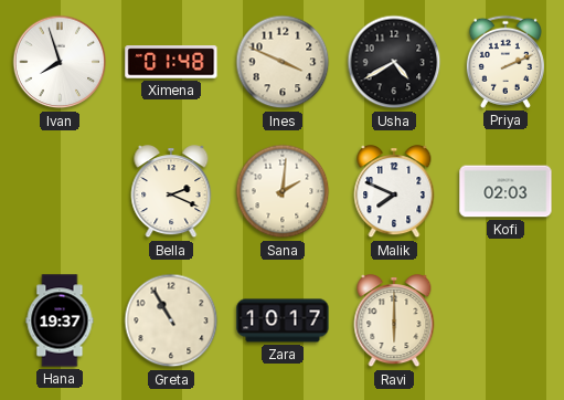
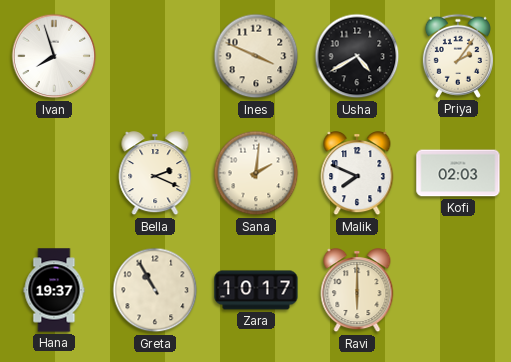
Ximena: 01:48 -> none
Priya: 2:11 -> 2:06
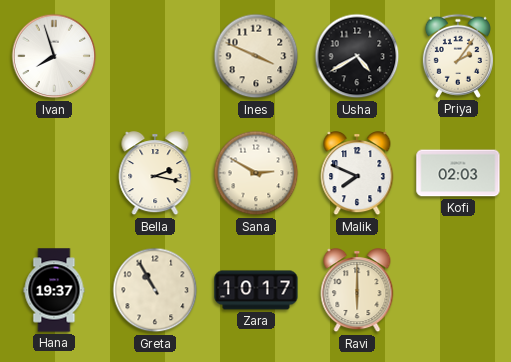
Bella: 2:19 -> 2:17
Sana: 2:01 -> 2:50
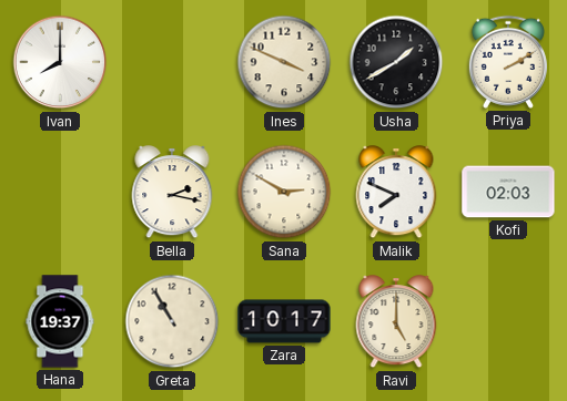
Ivan: 7:57 -> 8:00
Usha: 4:40 -> 1:40
Priya: 2:06 -> 2:10
Ravi: 6:00 -> 5:00
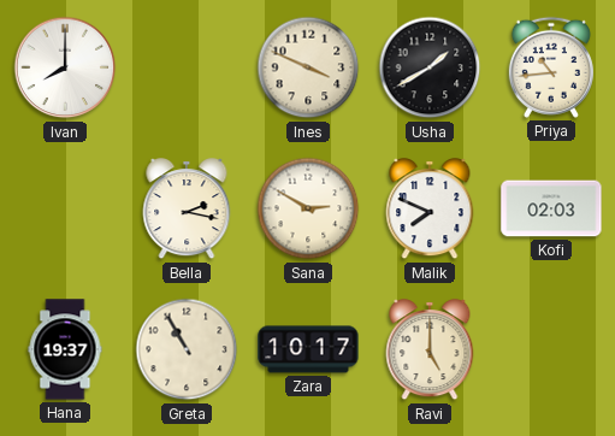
Priya: 2:10 -> 10:44
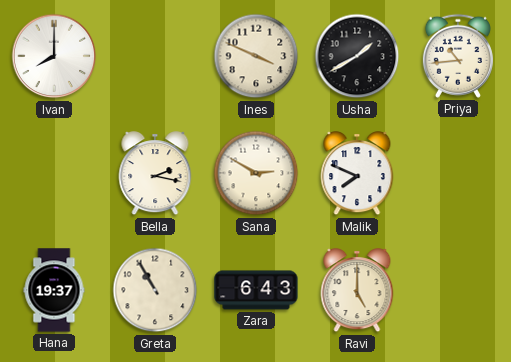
Kofi: 02:03 -> none
Zara: 10:17 -> 6:43
